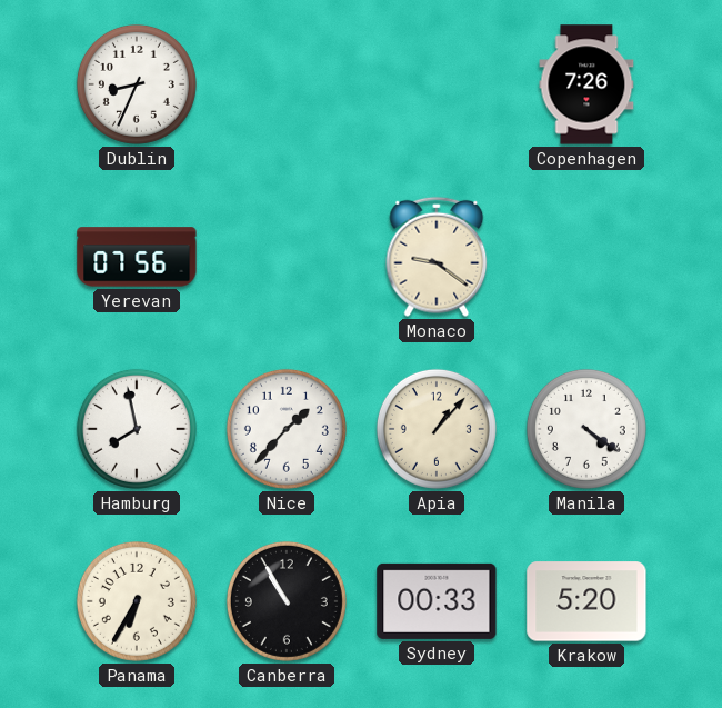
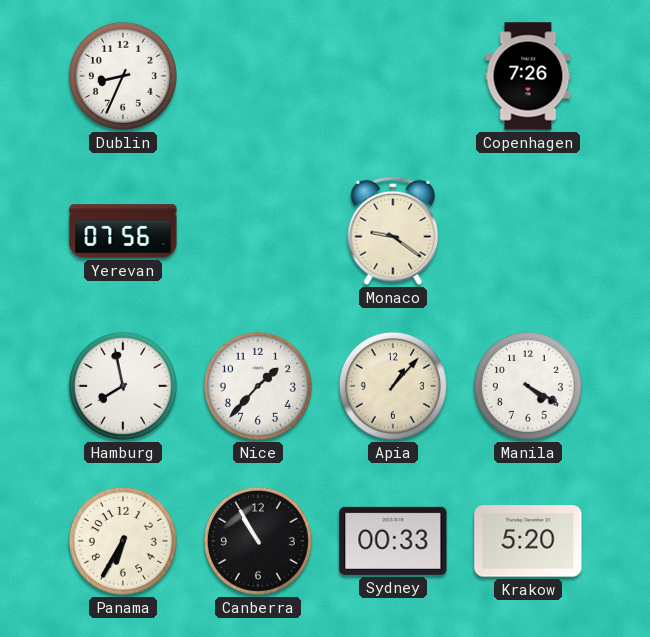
Manila: 4:21 -> 4:20
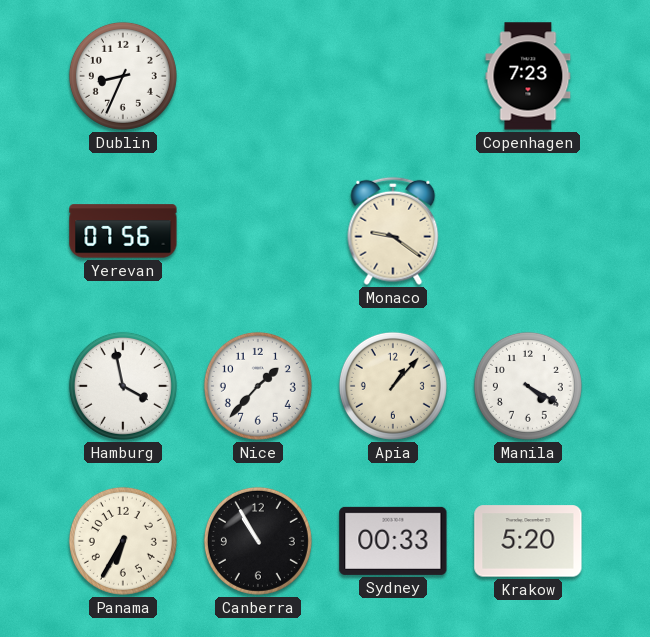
Copenhagen: 7:26 -> 7:23
Hamburg: 7:58 -> 3:58
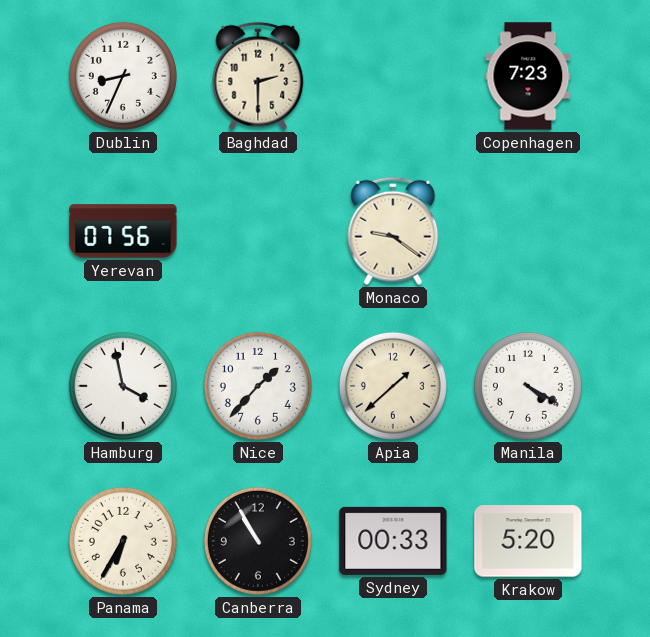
Baghdad: none -> 2:30
Apia: 1:07 -> 1:38
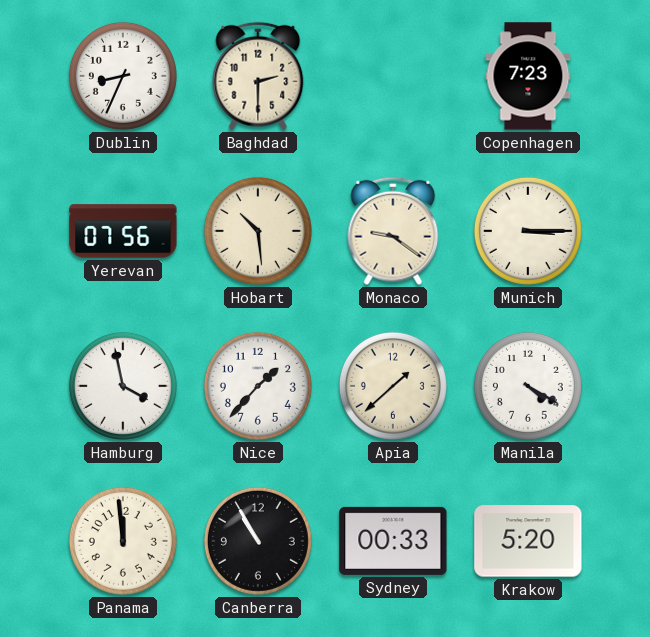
Hobart: none -> 10:29
Munich: none -> 3:15
Panama: 6:35 -> 11:59
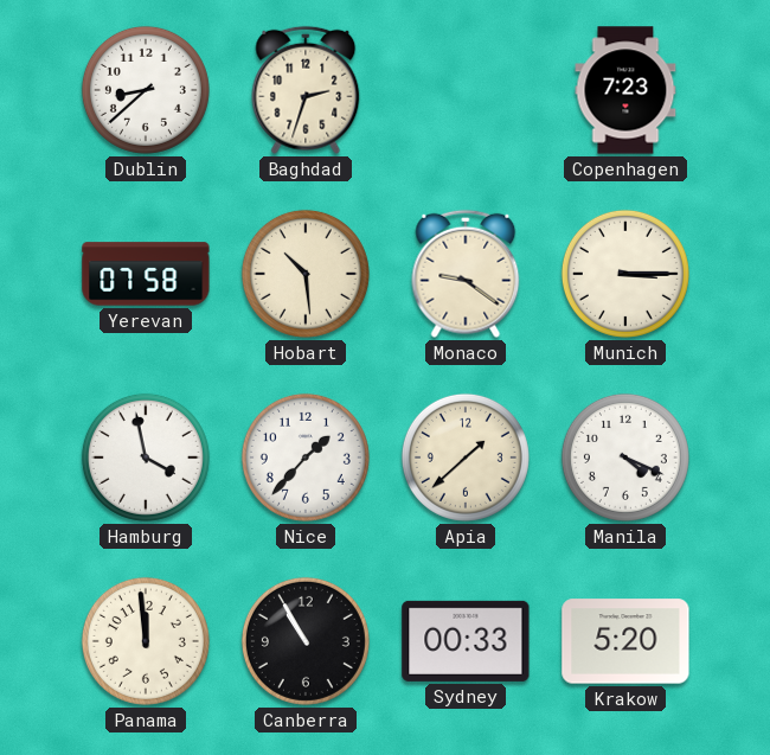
Dublin: 8:34 -> 8:38
Baghdad: 2:30 -> 2:33
Yerevan: 07:56 -> 07:58
Manila: 4:20 -> 4:19
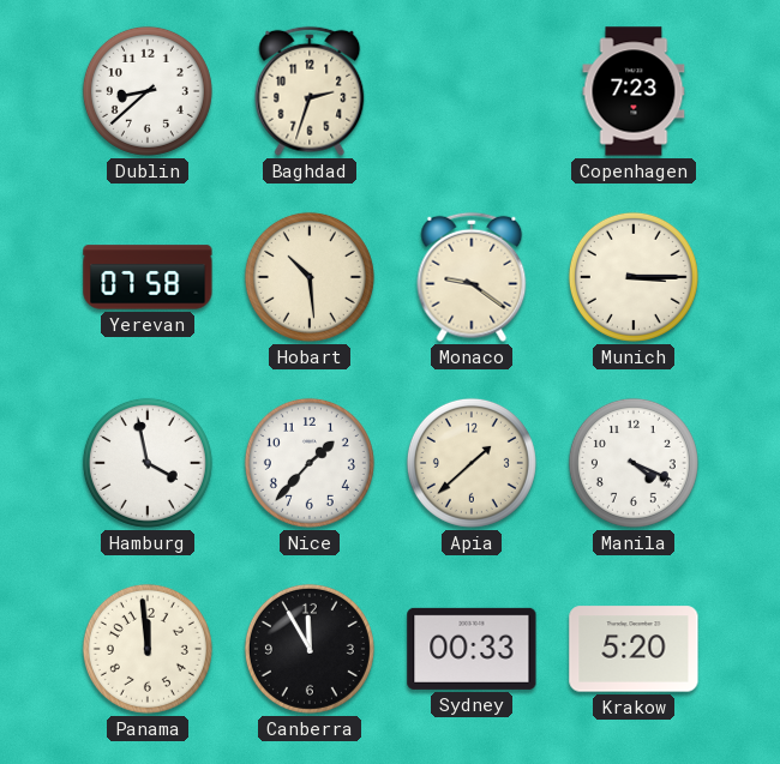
Canberra: 10:55 -> 11:55
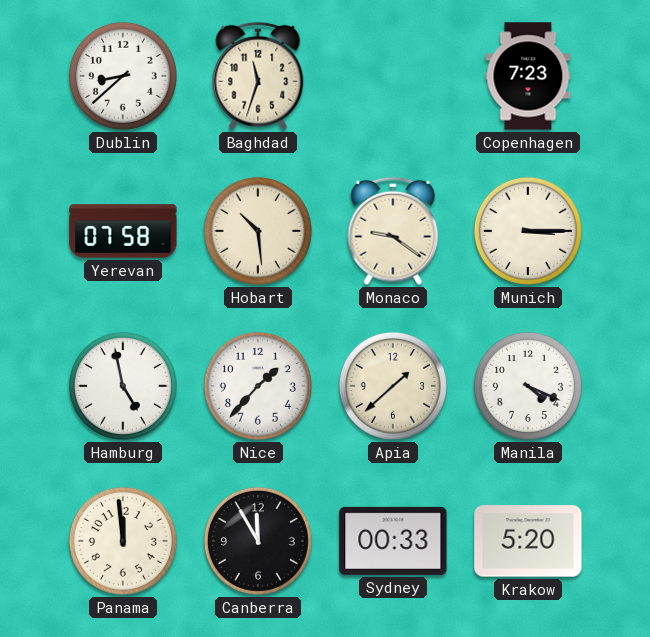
Baghdad: 2:33 -> 11:33
Hamburg: 3:58 -> 4:58
